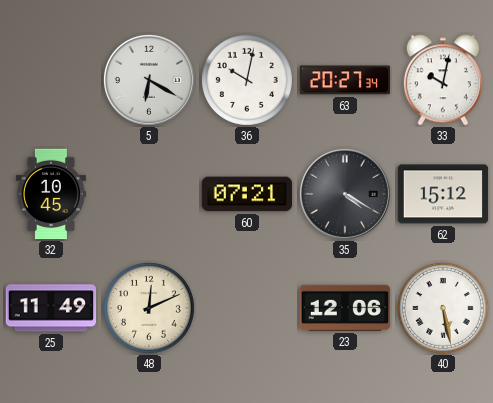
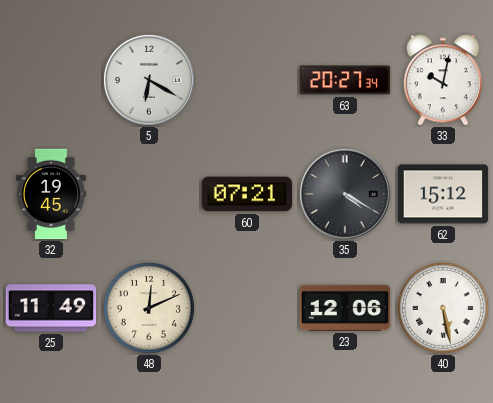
36: 10:02 -> none
32: 10:45 -> 19:45
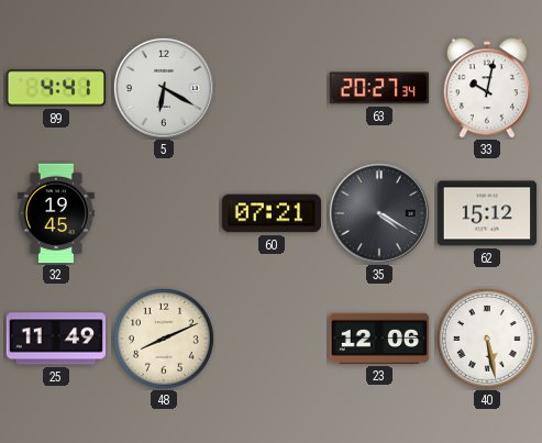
89: none -> 4:41
48: 12:11 -> 8:11
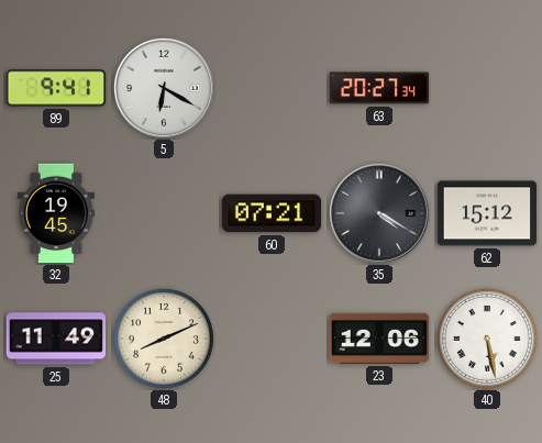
89: 4:41 -> 9:41
33: 10:02 -> none
